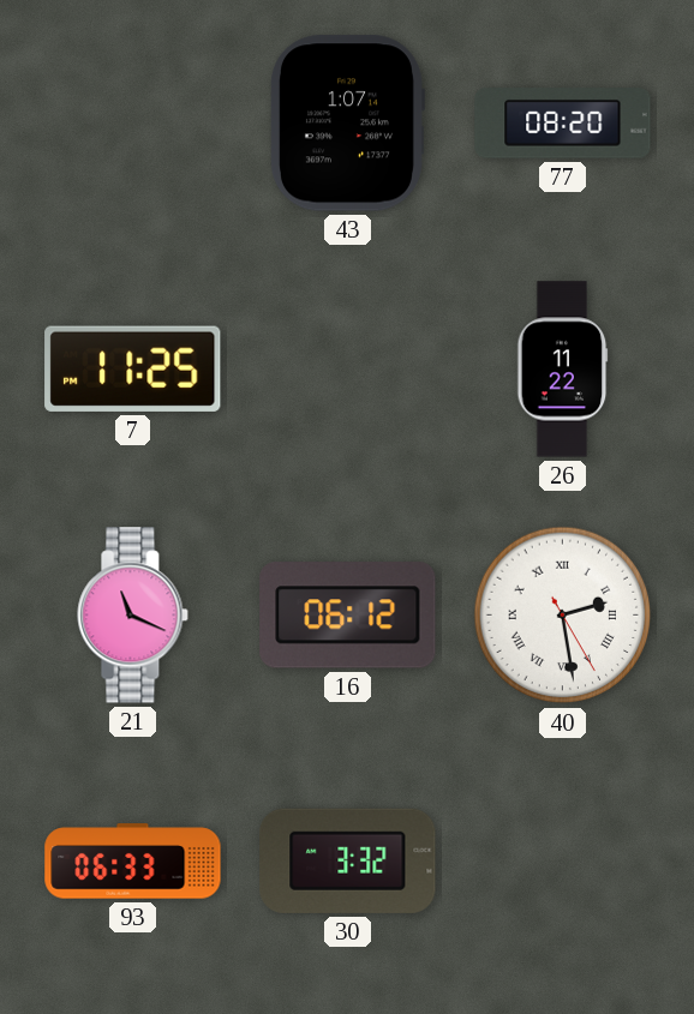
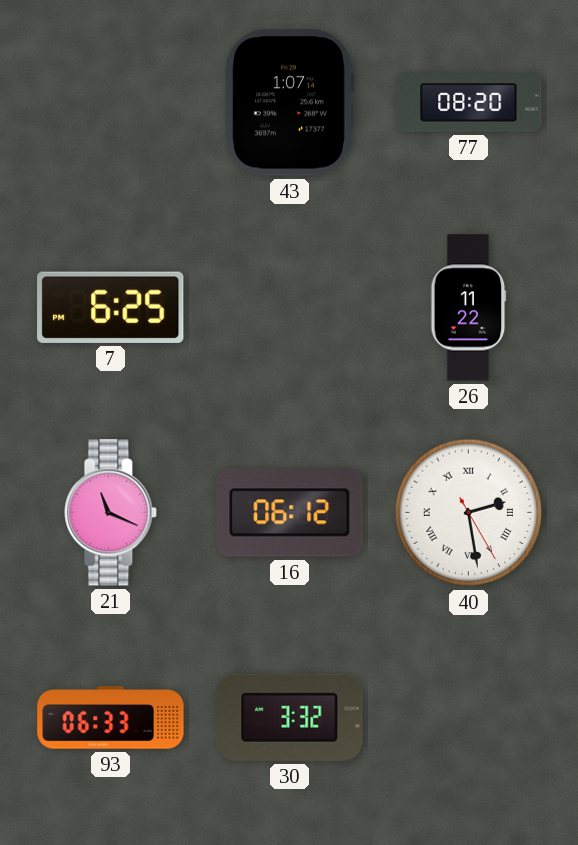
7: 11:25 -> 6:25
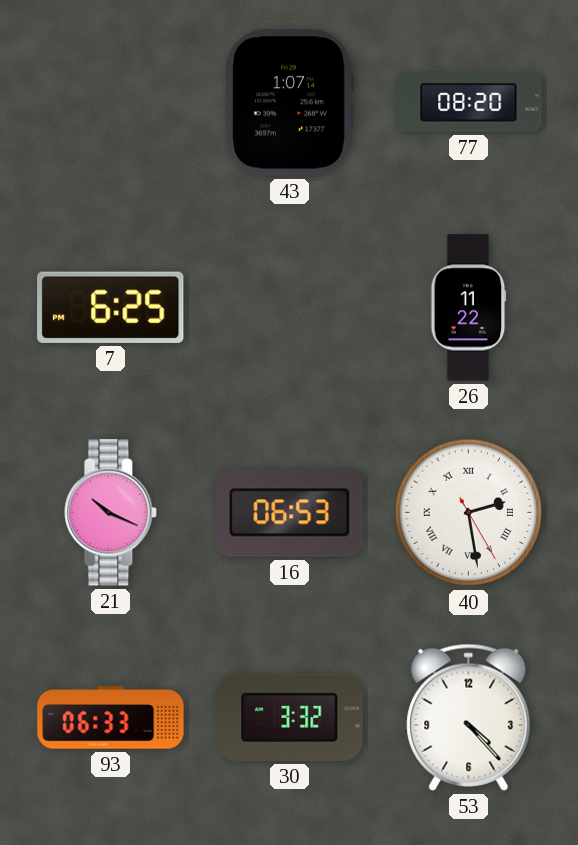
21: 11:19 -> 10:19
16: 06:12 -> 06:53
53: none -> 4:23
